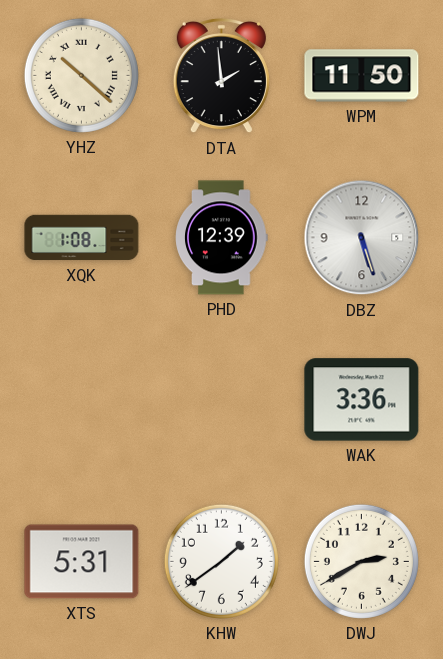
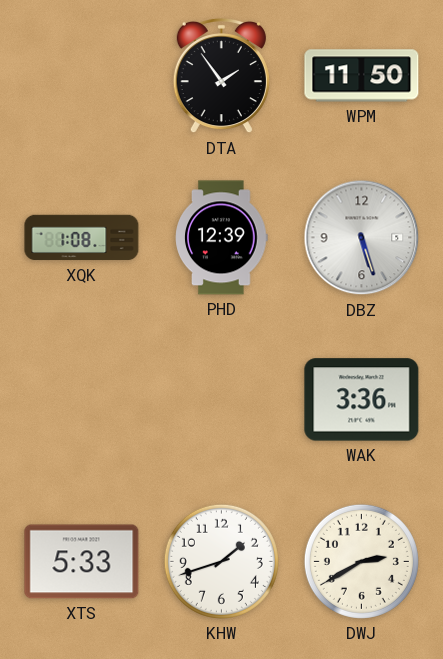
YHZ: 10:22 -> none
DTA: 1:59 -> 1:54
XTS: 5:31 -> 5:33
KHW: 1:39 -> 1:42
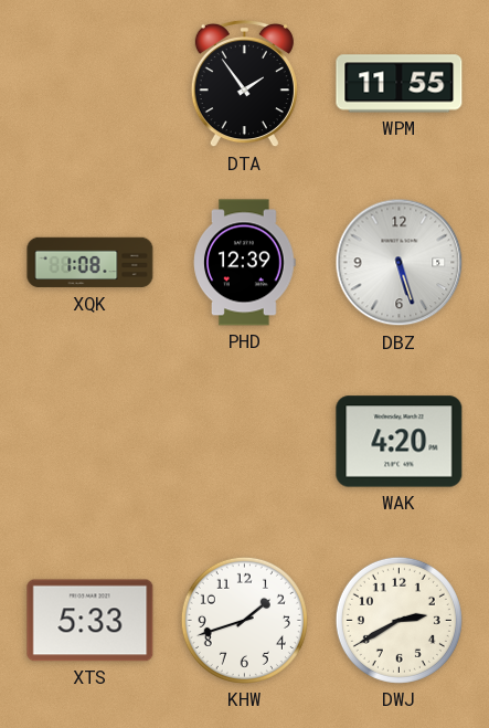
WPM: 11:50 -> 11:55
WAK: 3:36 -> 4:20
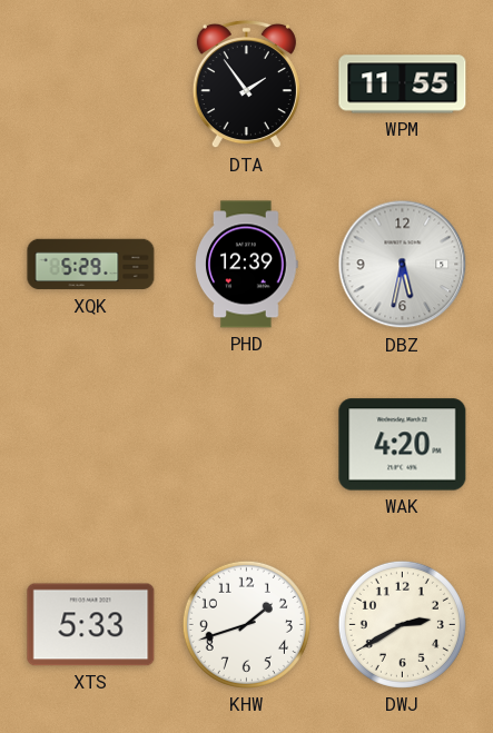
XQK: 1:08 -> 5:29
DBZ: 5:27 -> 5:32
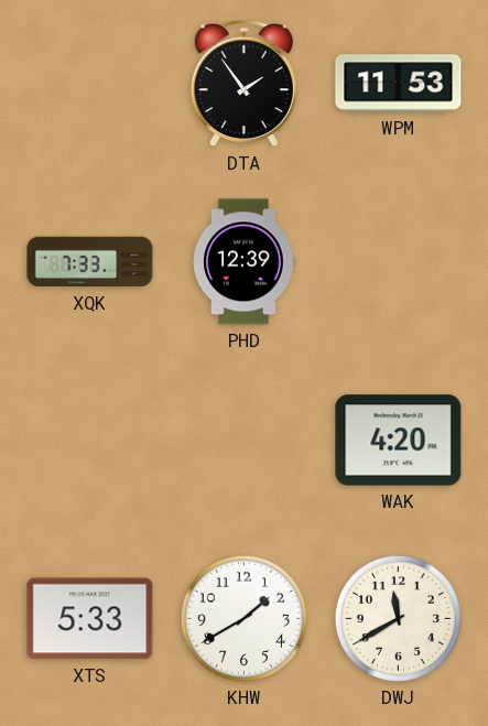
WPM: 11:55 -> 11:53
XQK: 5:29 -> 7:33
DBZ: 5:32 -> none
KHW: 1:42 -> 1:40
DWJ: 2:40 -> 11:40
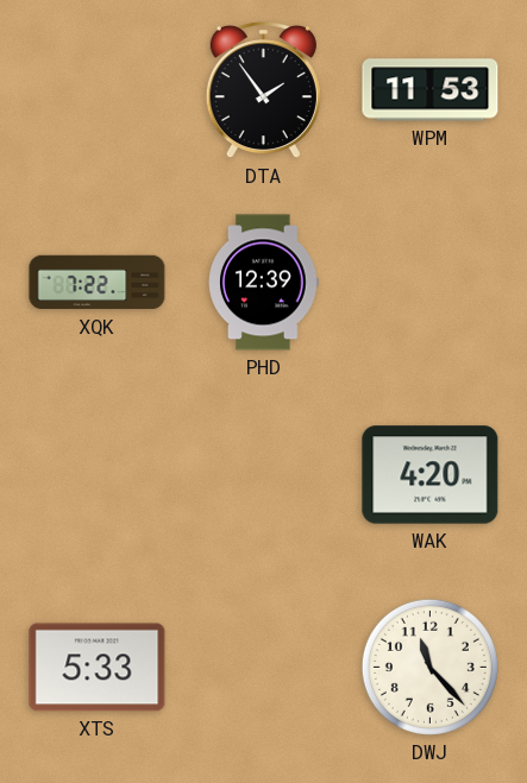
XQK: 7:33 -> 7:22
KHW: 1:40 -> none
DWJ: 11:40 -> 11:23
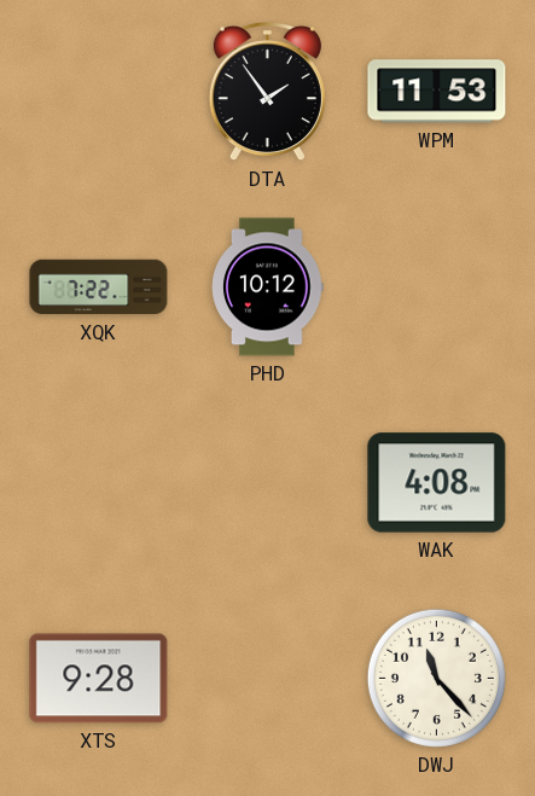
PHD: 12:39 -> 10:12
WAK: 4:20 -> 4:08
XTS: 5:33 -> 9:28
